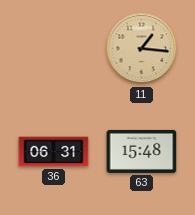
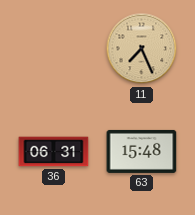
11: 1:16 -> 7:26
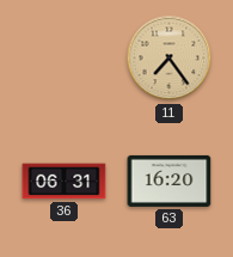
11: 7:26 -> 7:24
63: 15:48 -> 16:20
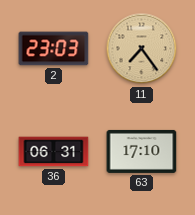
2: none -> 23:03
63: 16:20 -> 17:10
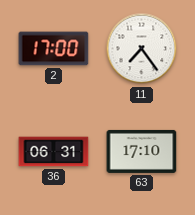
2: 23:03 -> 17:00
11 dial: champagne -> white
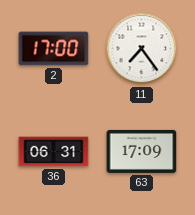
63: 17:10 -> 17:09
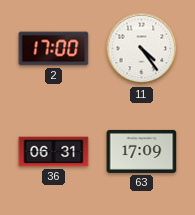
11: 7:24 -> 4:24
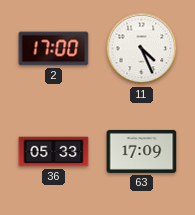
11: 4:24 -> 4:26
36: 06:31 -> 05:33
